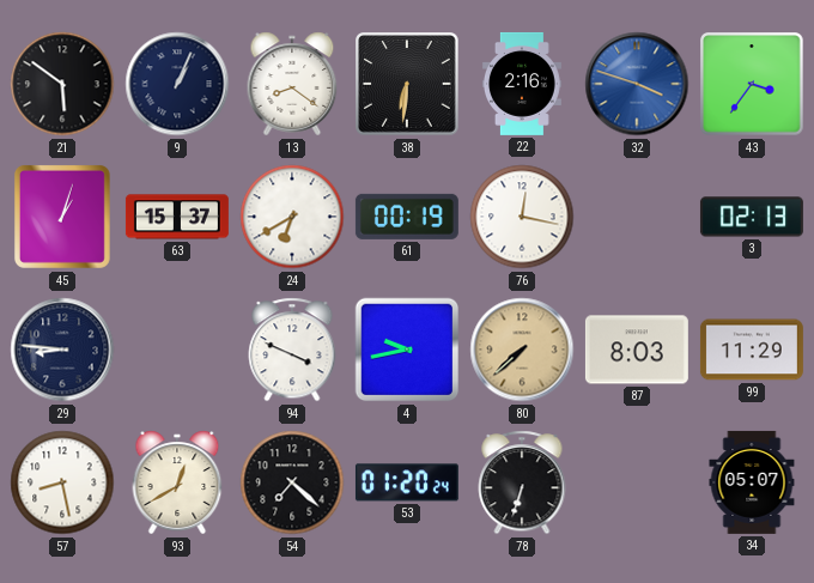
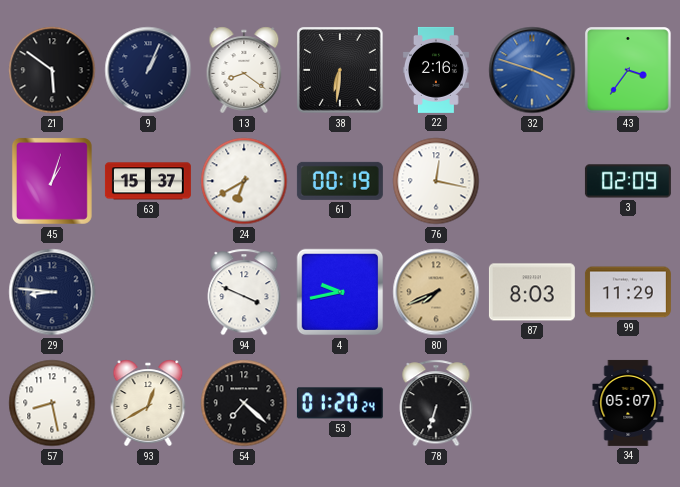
3: 02:13 -> 02:09
80: 7:38 -> 7:41
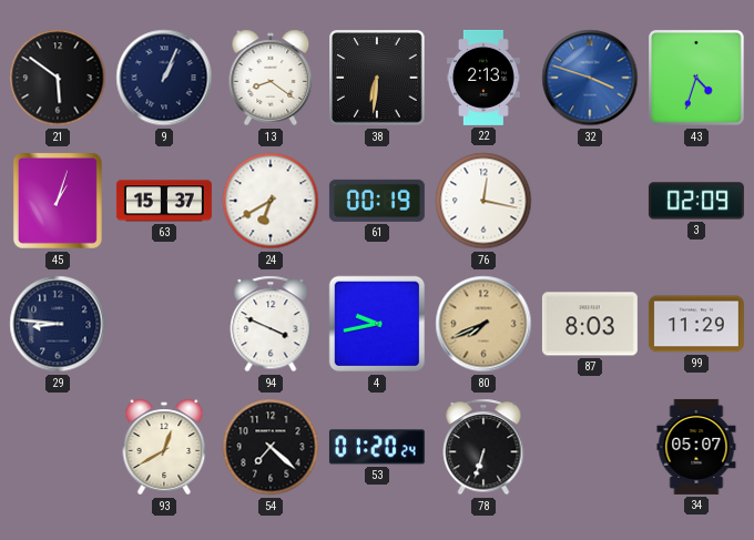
22: 2:16 -> 2:13
43: 3:36 -> 4:33
57: 8:28 -> none
